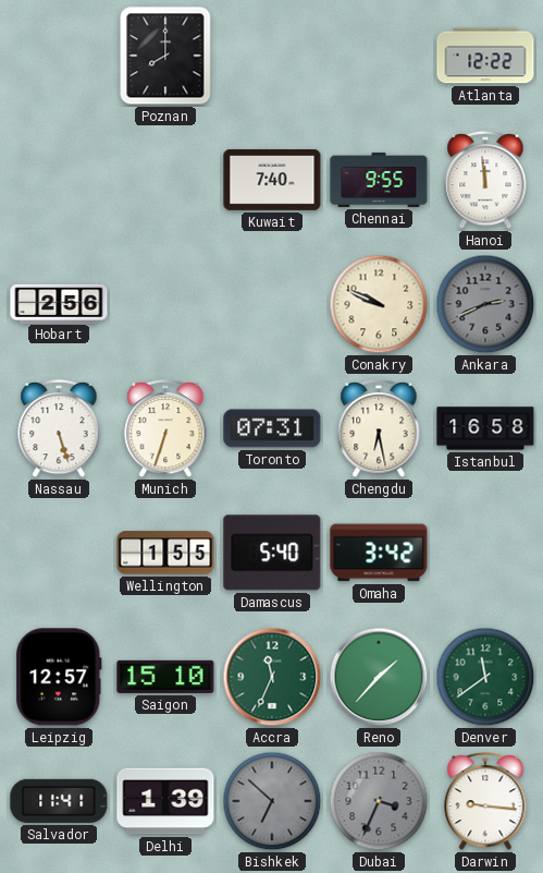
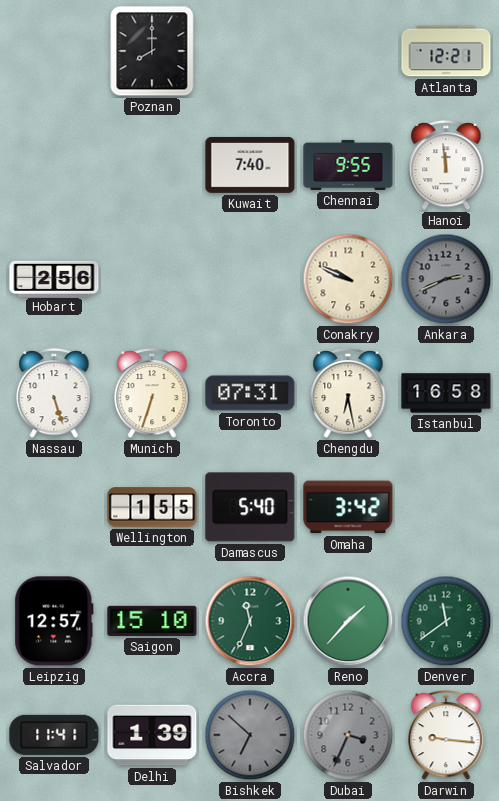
Atlanta: 12:22 -> 12:21
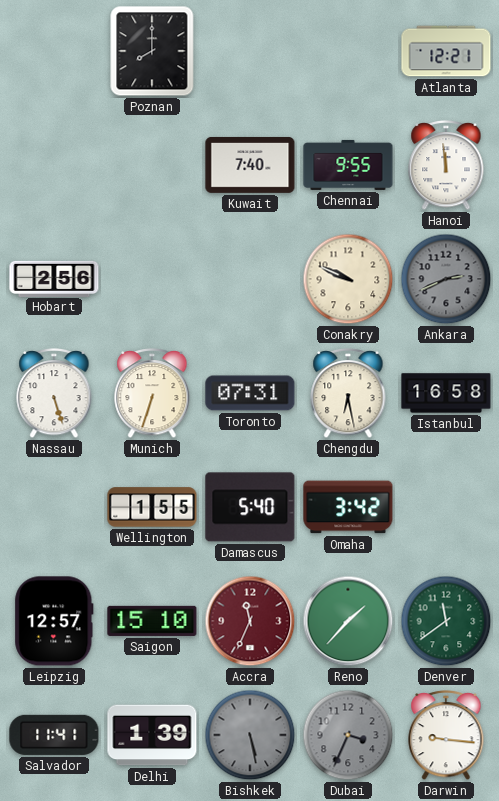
Accra dial: green -> burgundy
Bishkek: 6:52 -> 5:28
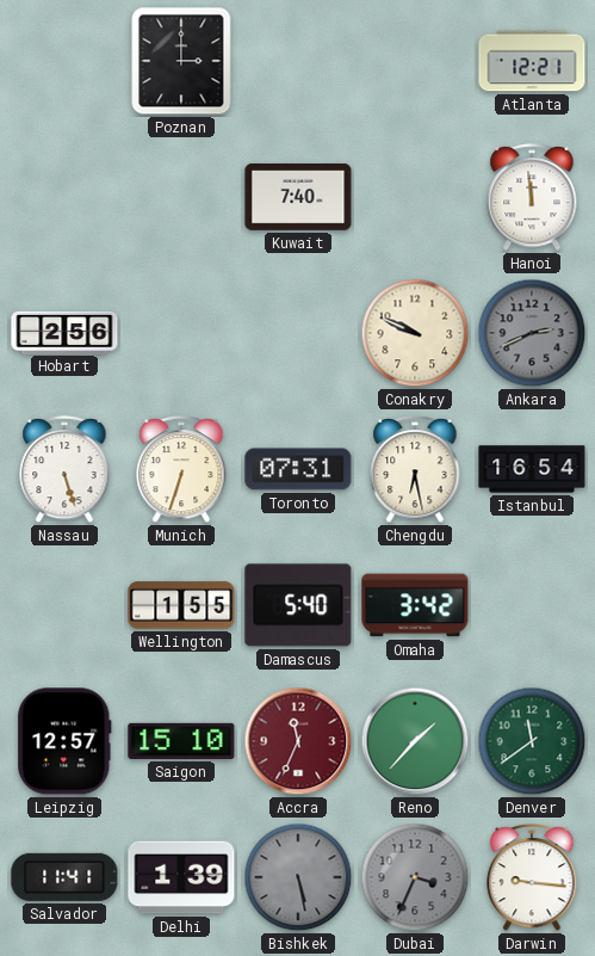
Poznan: 8:00 -> 3:00
Chennai: 9:55 -> none
Istanbul: 16:58 -> 16:54
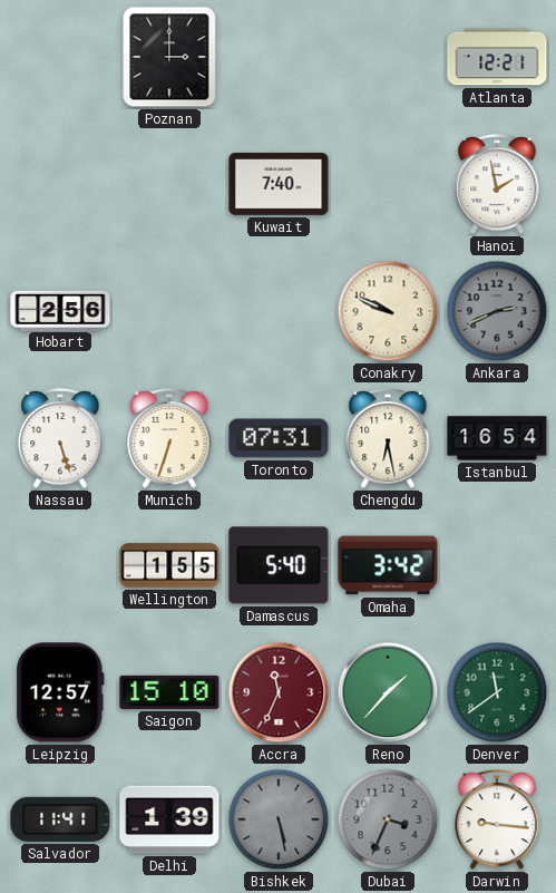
Hanoi: 11:59 -> 1:58
